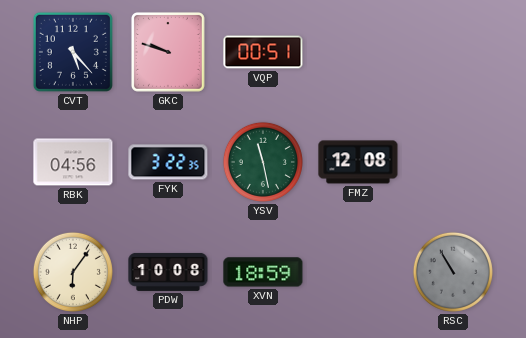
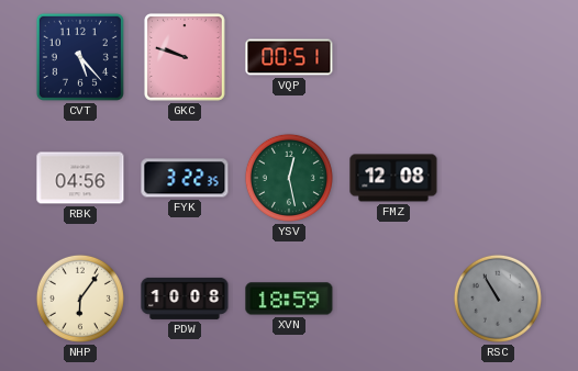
YSV: 11:28 -> 12:28
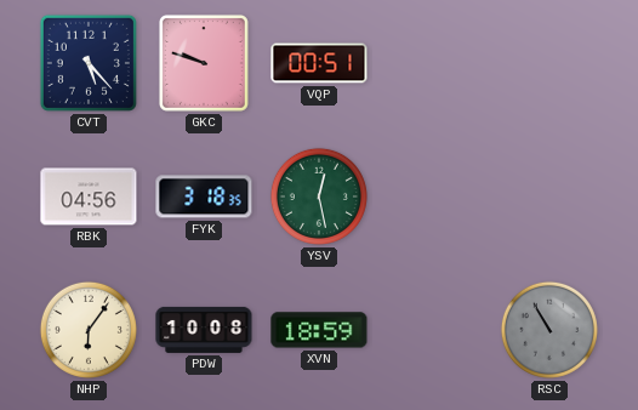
FYK: 3:22 -> 3:18
FMZ: 12:08 -> none
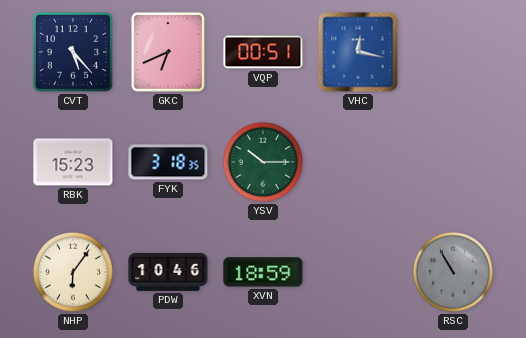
GKC: 9:48 -> 6:41
VHC: none -> 12:17
RBK: 04:56 -> 15:23
YSV: 12:28 -> 10:15
PDW: 10:08 -> 10:46
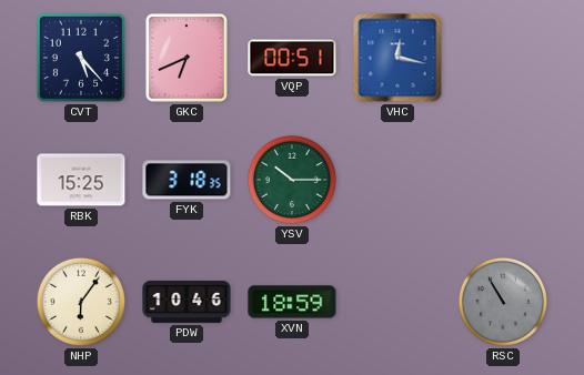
RBK: 15:23 -> 15:25
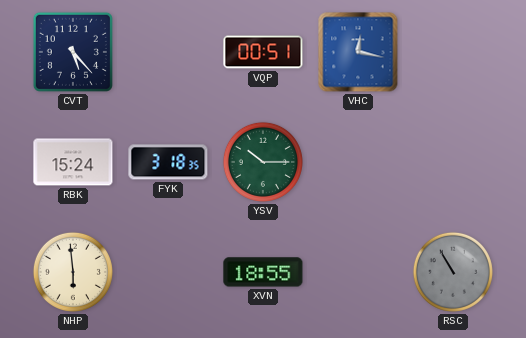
GKC: 6:41 -> none
RBK: 15:25 -> 15:24
NHP: 6:06 -> 5:59
PDW: 10:46 -> none
XVN: 18:59 -> 18:55
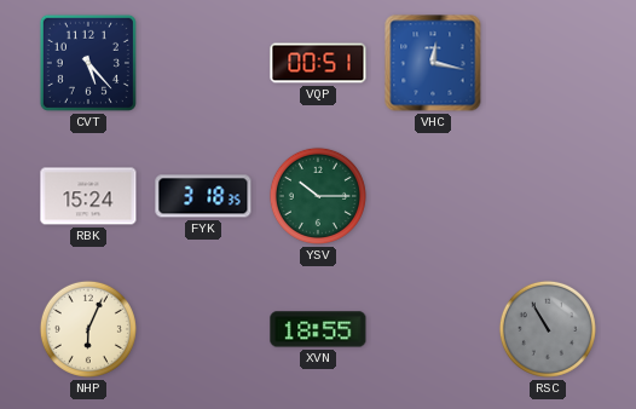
NHP: 5:59 -> 6:04
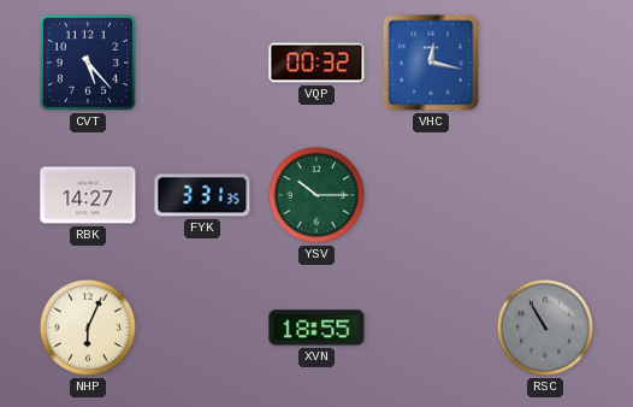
VQP: 00:51 -> 00:32
RBK: 15:24 -> 14:27
FYK: 3:18 -> 3:31
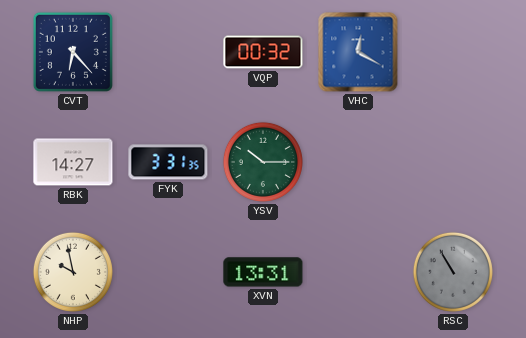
CVT: 5:23 -> 6:23
VHC: 12:17 -> 12:20
NHP: 6:04 -> 9:58
XVN: 18:55 -> 13:31
